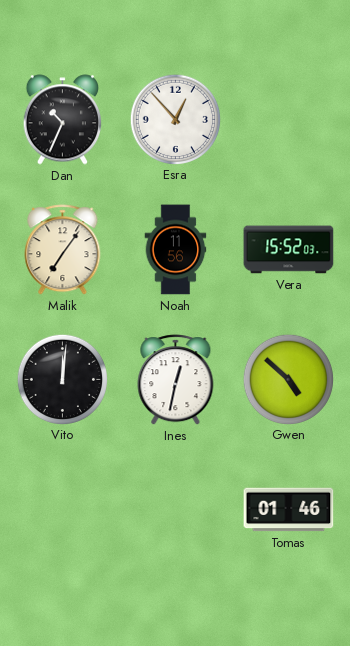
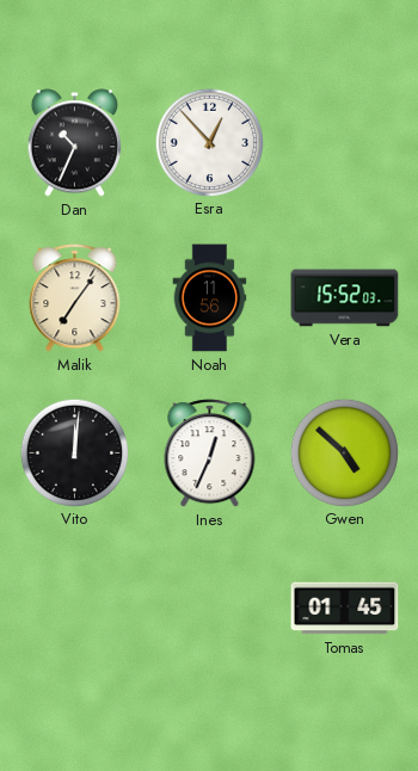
Ines: 12:32 -> 12:34
Tomas: 01:46 -> 01:45
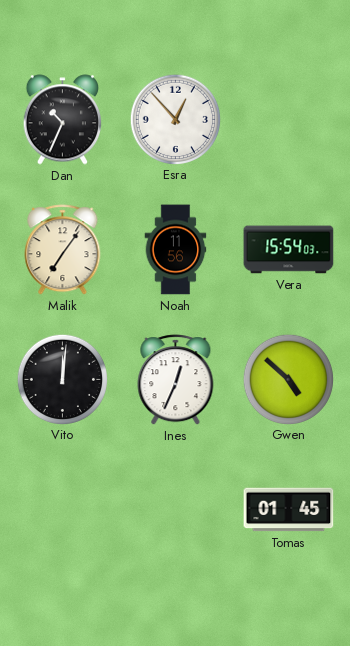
Vera: 15:52 -> 15:54
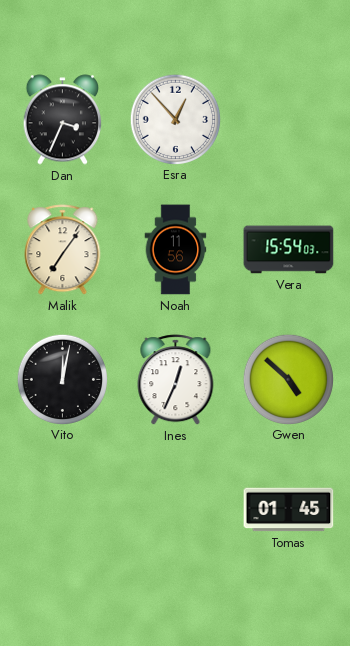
Dan: 10:34 -> 3:34
Vito: 12:01 -> 12:02
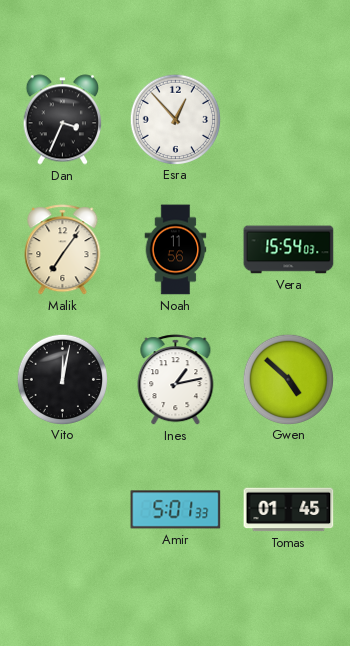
Ines: 12:34 -> 1:13
Amir: none -> 5:01
